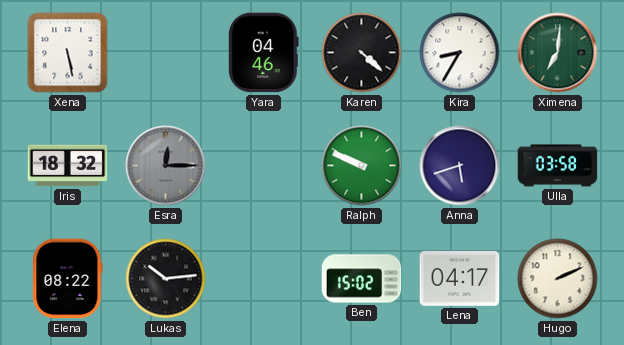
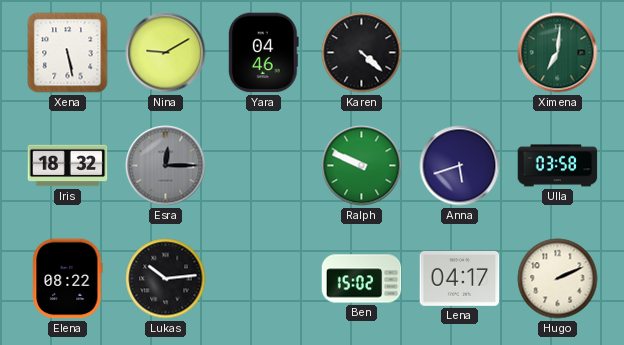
Nina: none -> 9:10
Kira: 8:35 -> none
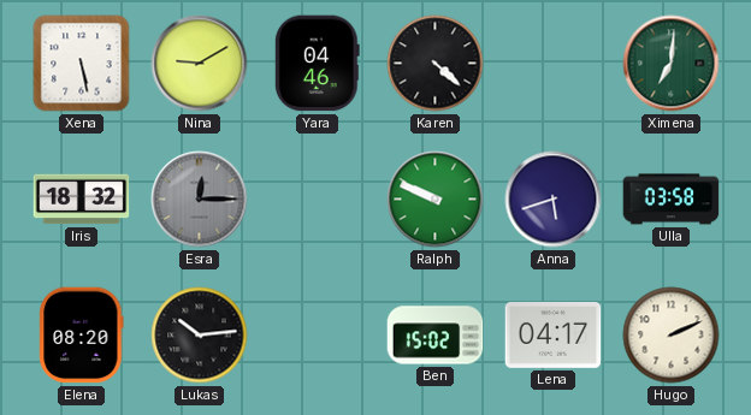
Elena: 08:22 -> 08:20
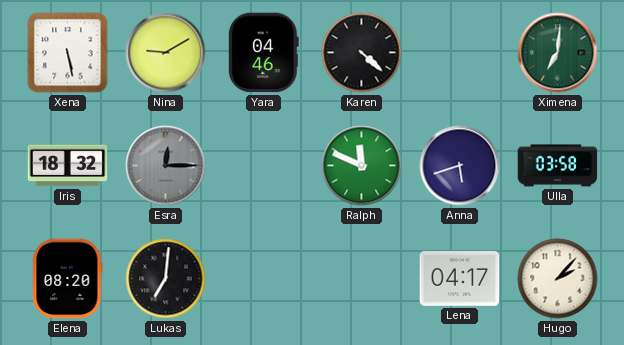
Ralph: 9:49 -> 11:49
Lukas: 10:14 -> 7:01
Ben: 15:02 -> none
Hugo: 2:11 -> 2:07
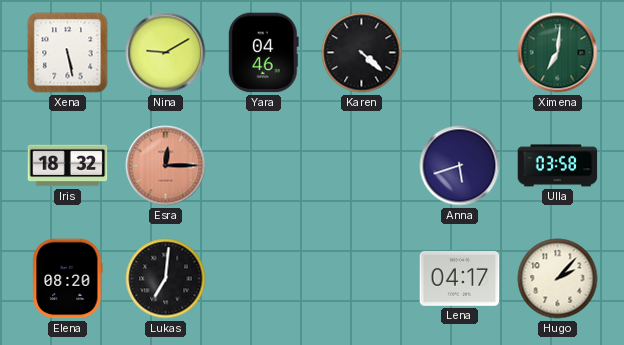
Esra dial: grey -> salmon
Ralph: 11:49 -> none
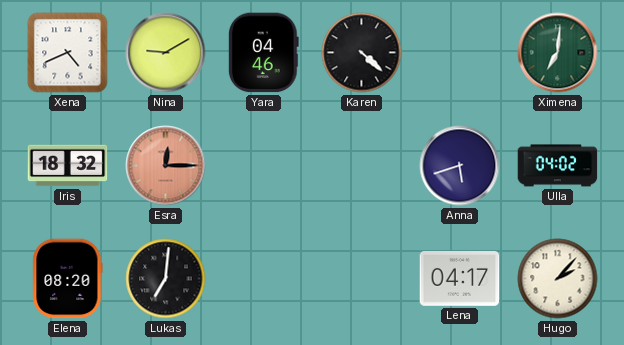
Xena: 5:28 -> 4:41
Ulla: 03:58 -> 04:02
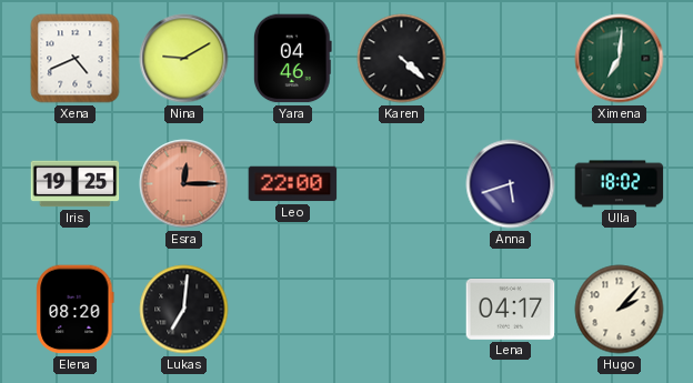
Iris: 18:32 -> 19:25
Leo: none -> 22:00
Ulla: 04:02 -> 18:02
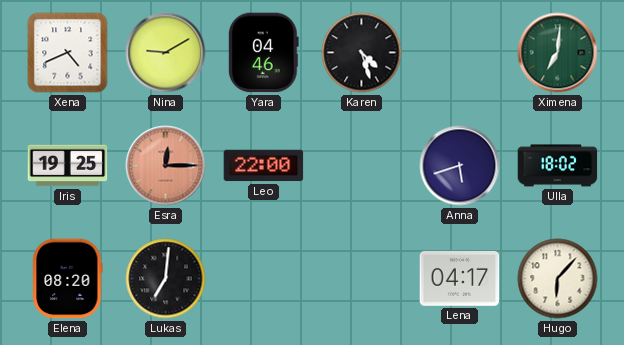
Karen: 4:22 -> 4:27
Hugo: 2:07 -> 6:07
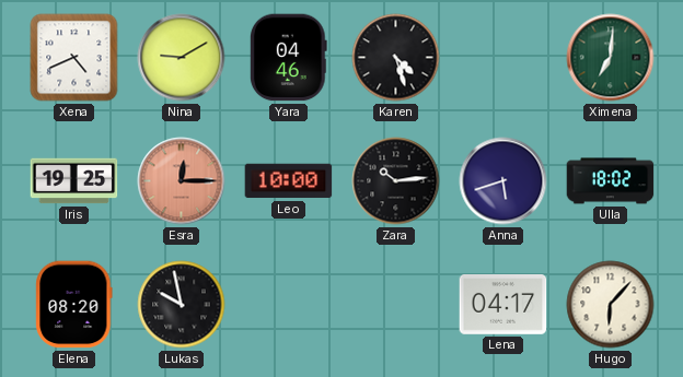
Leo: 22:00 -> 10:00
Zara: none -> 10:14
Lukas: 7:01 -> 9:58
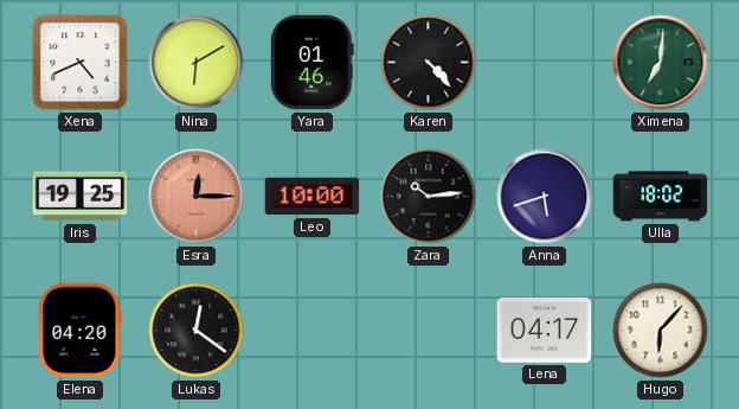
Nina: 9:10 -> 6:10
Yara: 04:46 -> 01:46
Karen: 4:27 -> 4:23
Elena: 08:20 -> 04:20
Lukas: 9:58 -> 12:21
